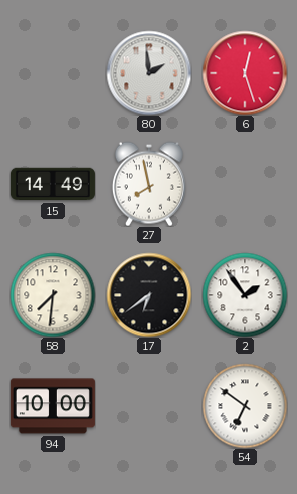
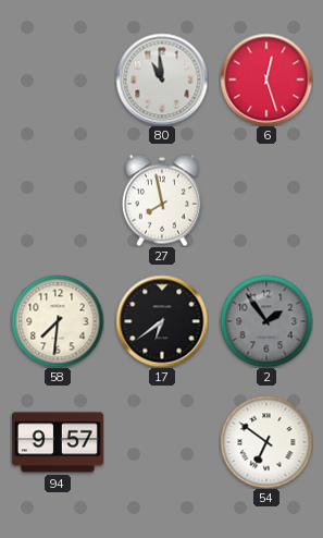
80: 1:59 -> 10:59
15: 14:49 -> none
2 dial: white -> grey
94: 10:00 -> 9:57
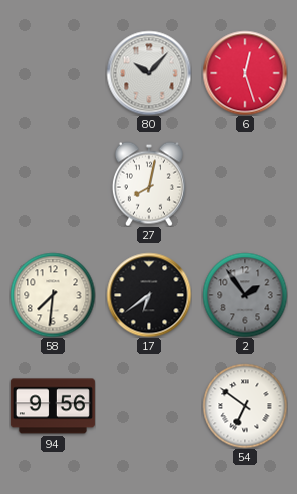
80: 10:59 -> 10:07
27: 7:58 -> 8:02
94: 9:57 -> 9:56
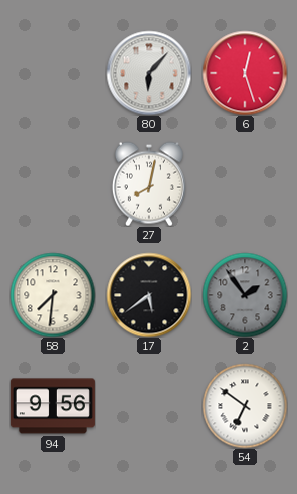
80: 10:07 -> 6:07
17: 6:39 -> 5:39
